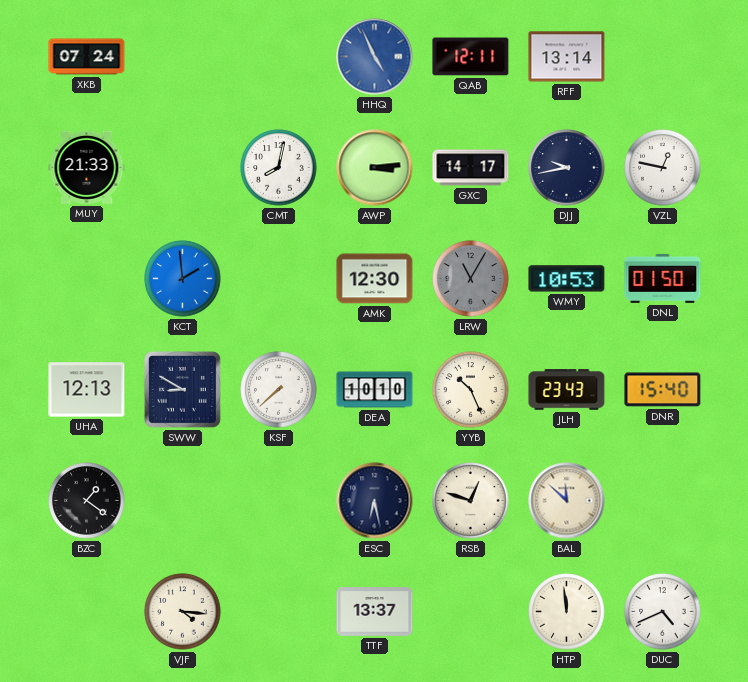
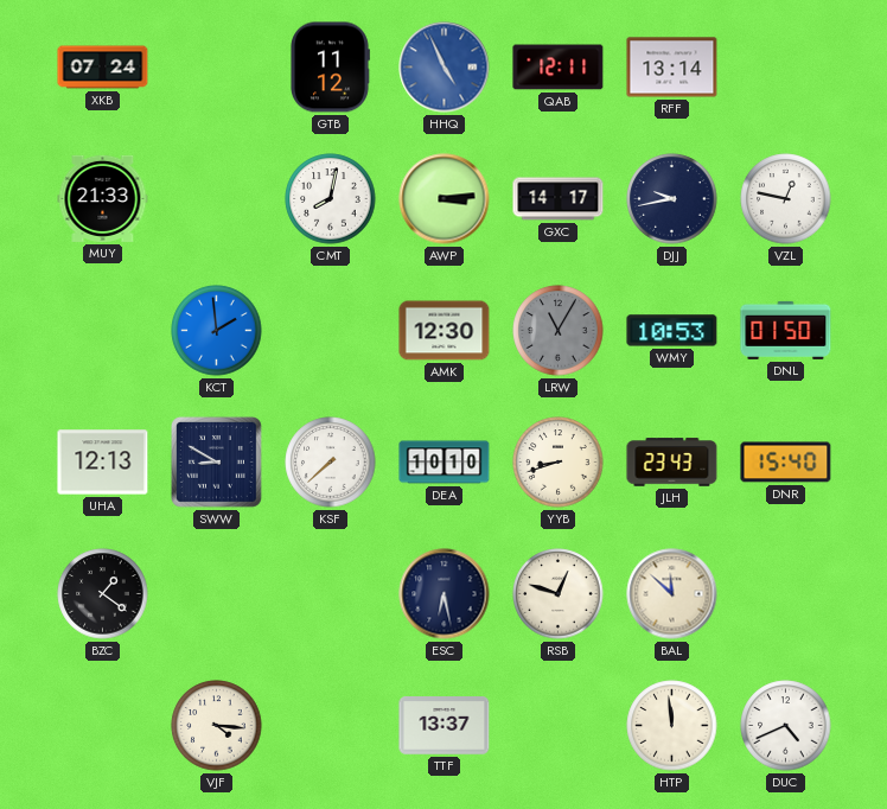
GTB: none -> 11:12
YYB: 10:26 -> 8:42
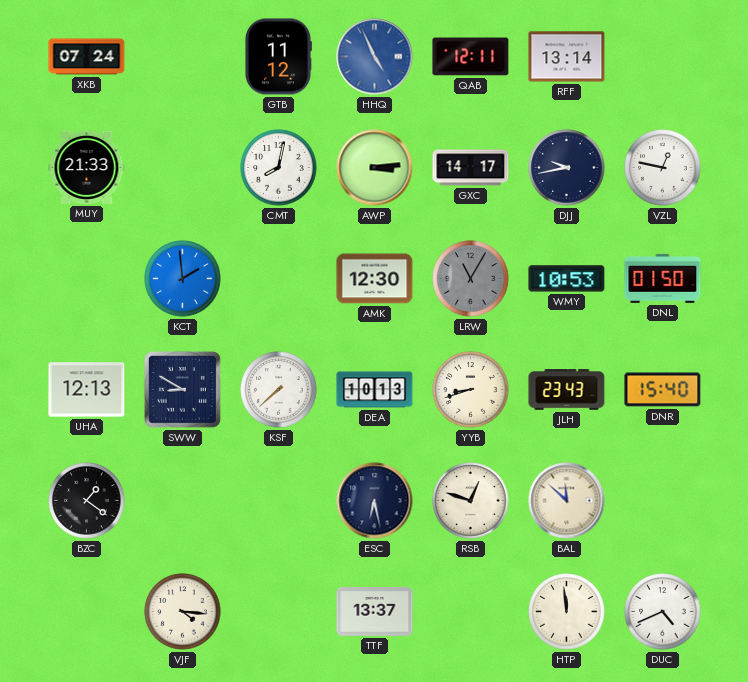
DEA: 10:10 -> 10:13
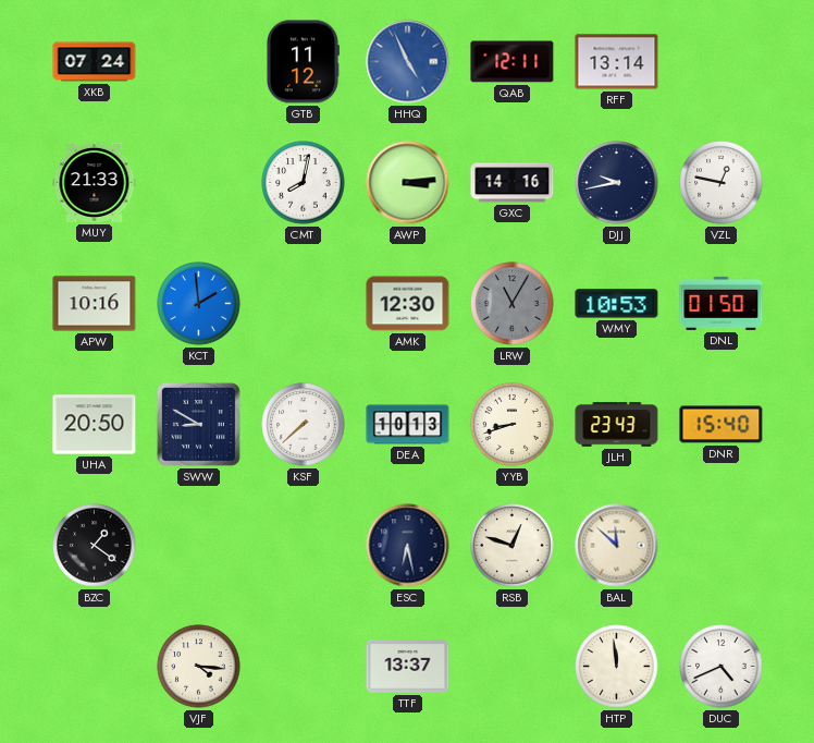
GXC: 14:17 -> 14:16
APW: none -> 10:16
UHA: 12:13 -> 20:50
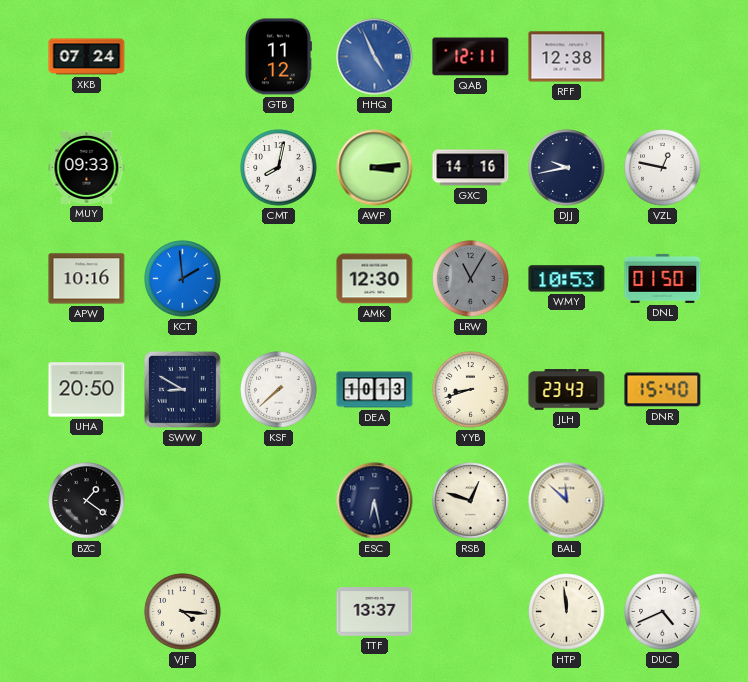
RFF: 13:14 -> 12:38
MUY: 21:33 -> 09:33
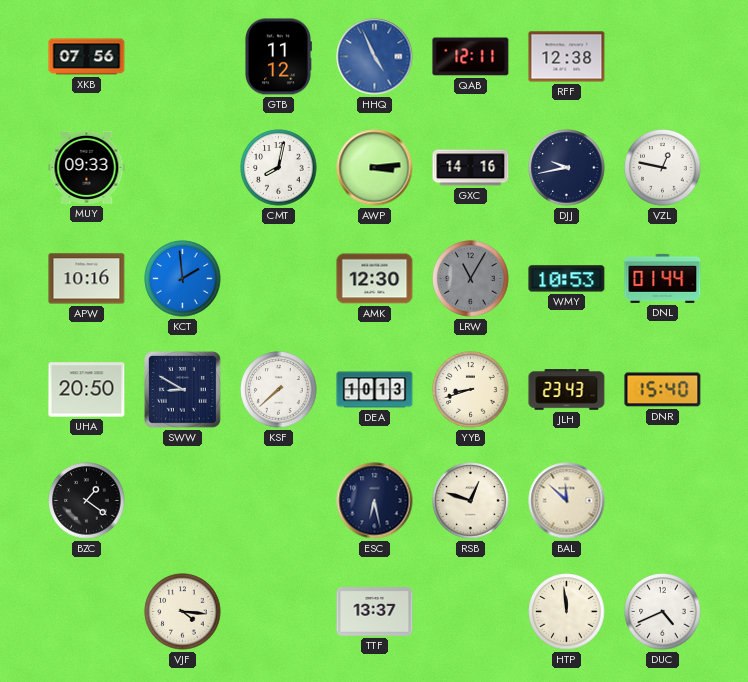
XKB: 07:24 -> 07:56
DNL: 01:50 -> 01:44
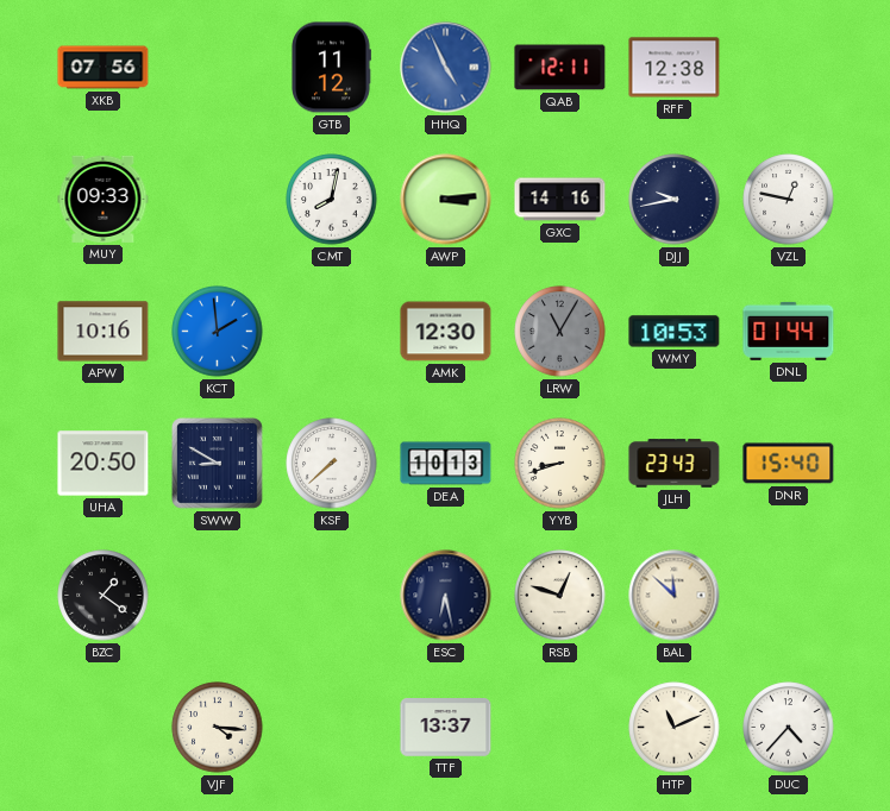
HTP: 11:59 -> 11:11
DUC: 4:41 -> 4:37
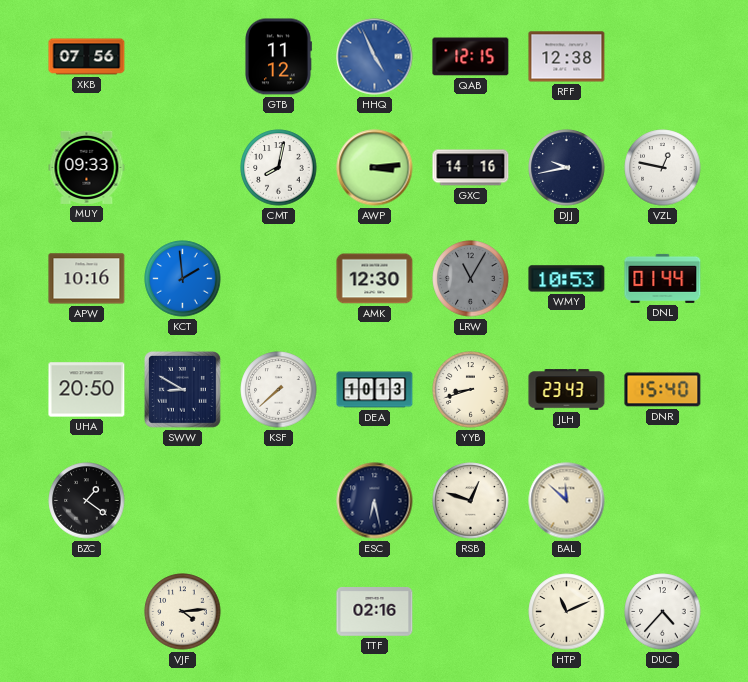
QAB: 12:11 -> 12:15
VJF: 4:16 -> 4:14
TTF: 13:37 -> 02:16
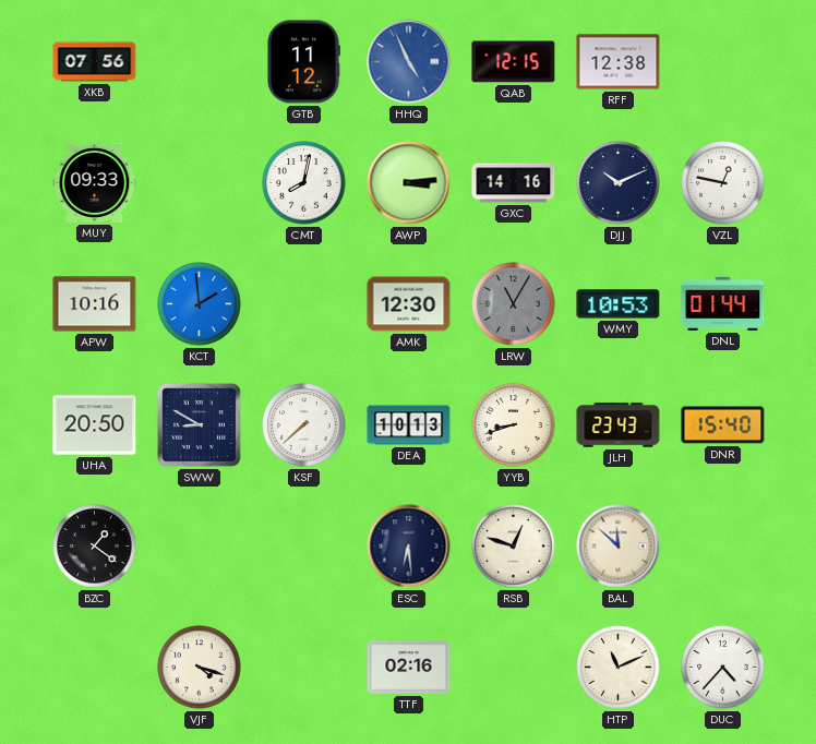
DJJ: 9:43 -> 10:11
ESC: 6:28 -> 6:29
VJF: 4:14 -> 4:18
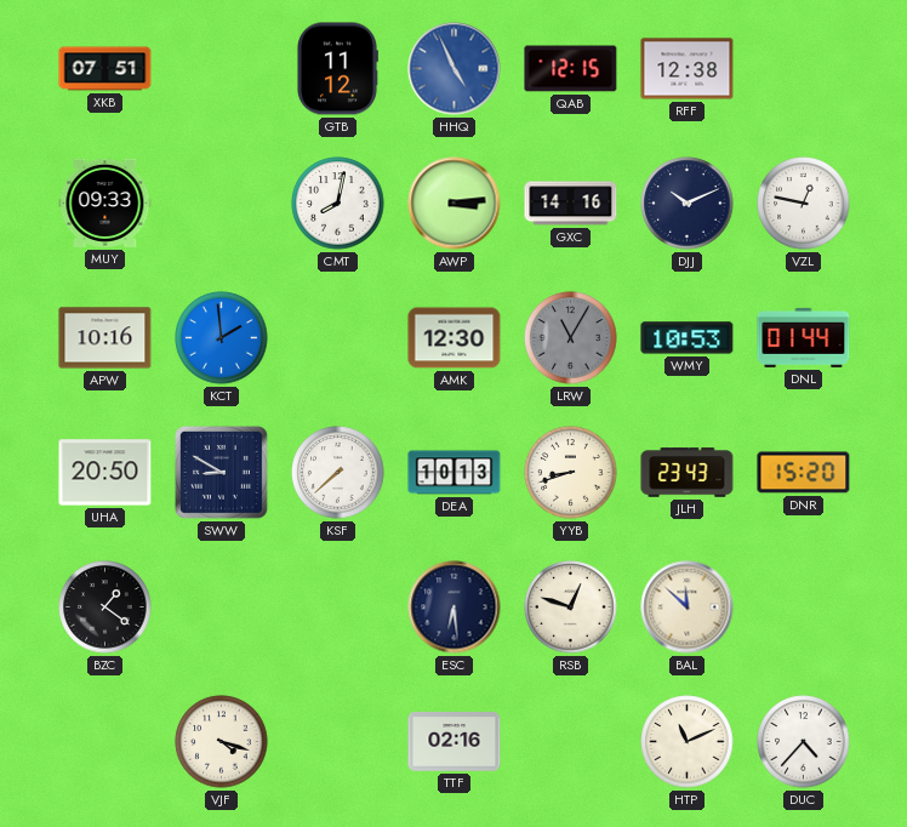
XKB: 07:56 -> 07:51
DNR: 15:40 -> 15:20
